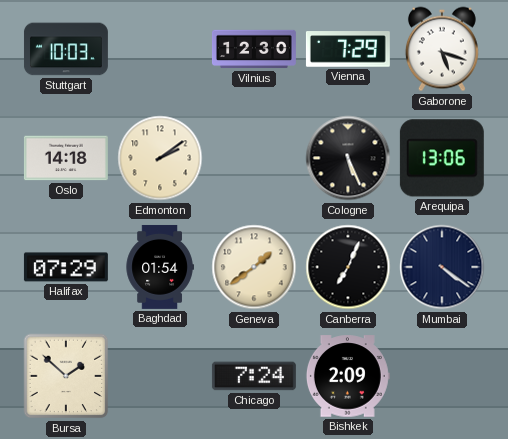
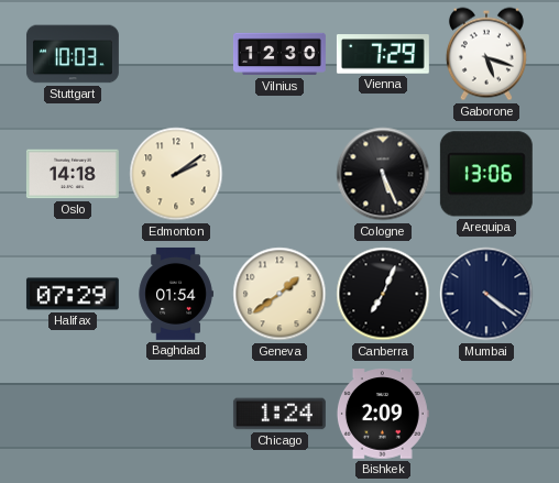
Bursa: 1:52 -> none
Chicago: 7:24 -> 1:24
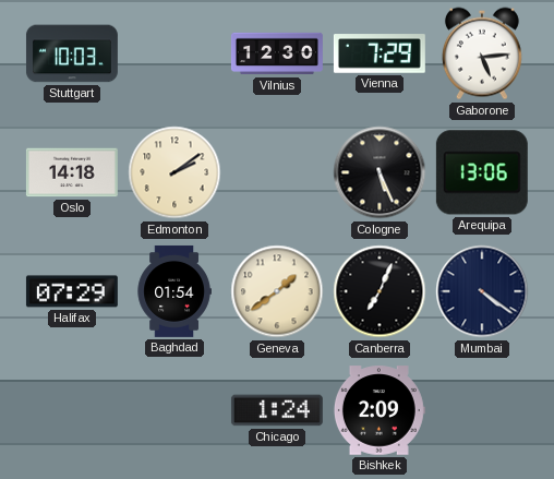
Gaborone: 5:18 -> 5:14
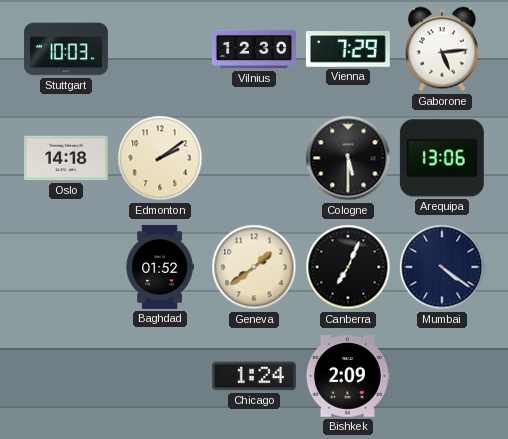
Cologne: 5:26 -> 5:30
Halifax: 07:29 -> none
Baghdad: 01:54 -> 01:52
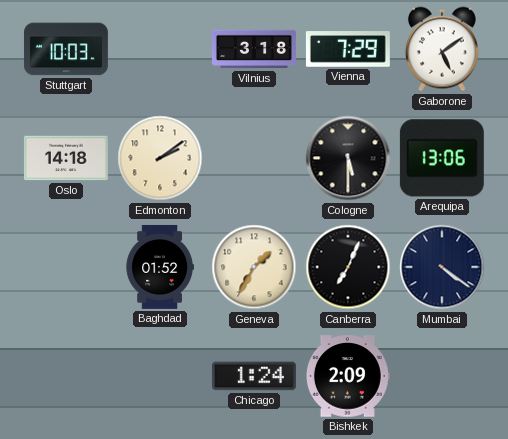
Vilnius: 12:30 -> 3:18
Gaborone: 5:14 -> 5:09
Geneva: 1:39 -> 1:35
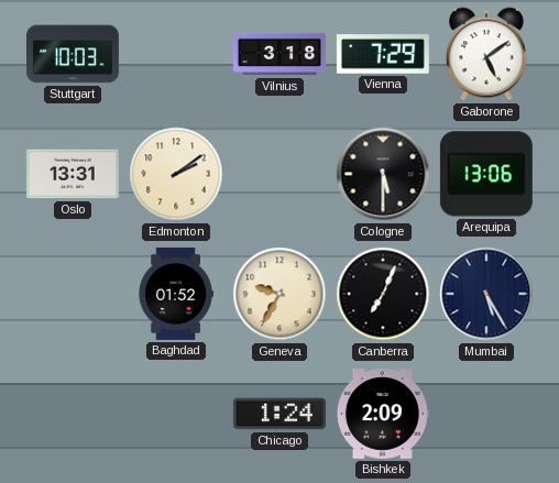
Oslo: 14:18 -> 13:31
Geneva: 1:35 -> 9:35
Mumbai: 4:21 -> 5:25
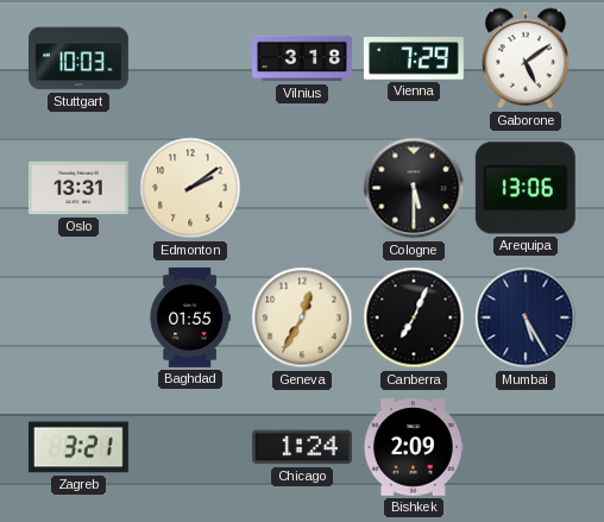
Baghdad: 01:52 -> 01:55
Geneva: 9:35 -> 12:35
Zagreb: none -> 3:21
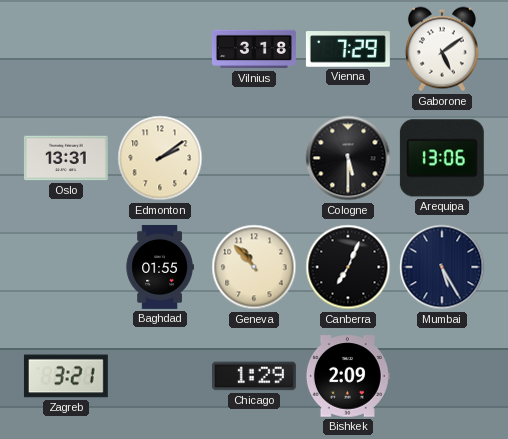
Stuttgart: 10:03 -> none
Geneva: 12:35 -> 10:53
Chicago: 1:24 -> 1:29
